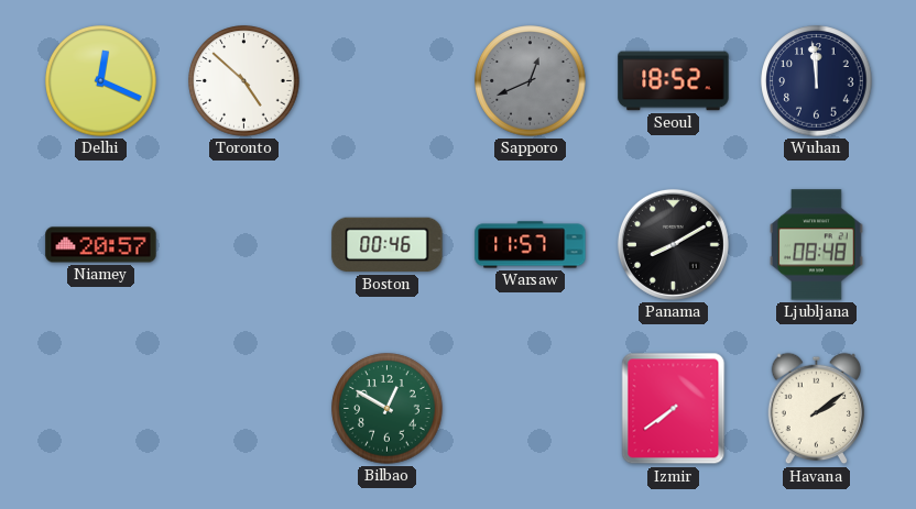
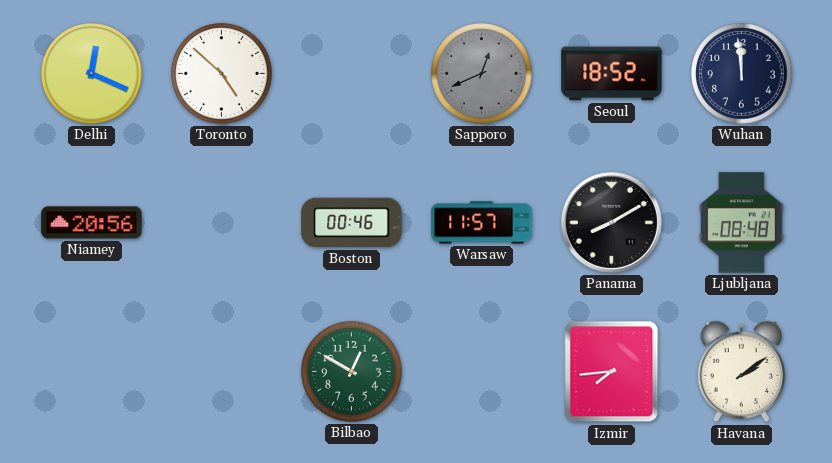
Niamey: 20:57 -> 20:56
Izmir: 7:39 -> 7:44
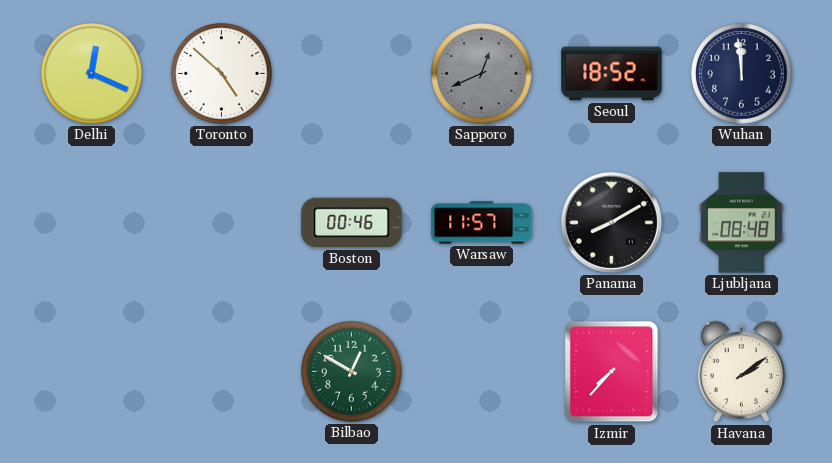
Niamey: 20:56 -> none
Izmir: 7:44 -> 7:37
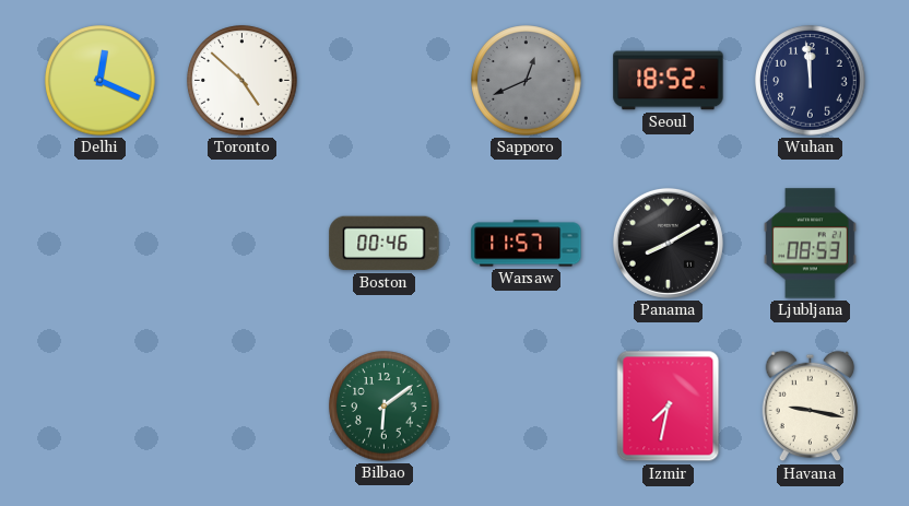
Ljubljana: 08:48 -> 08:53
Bilbao: 12:50 -> 6:09
Izmir: 7:37 -> 7:32
Havana: 2:09 -> 9:17
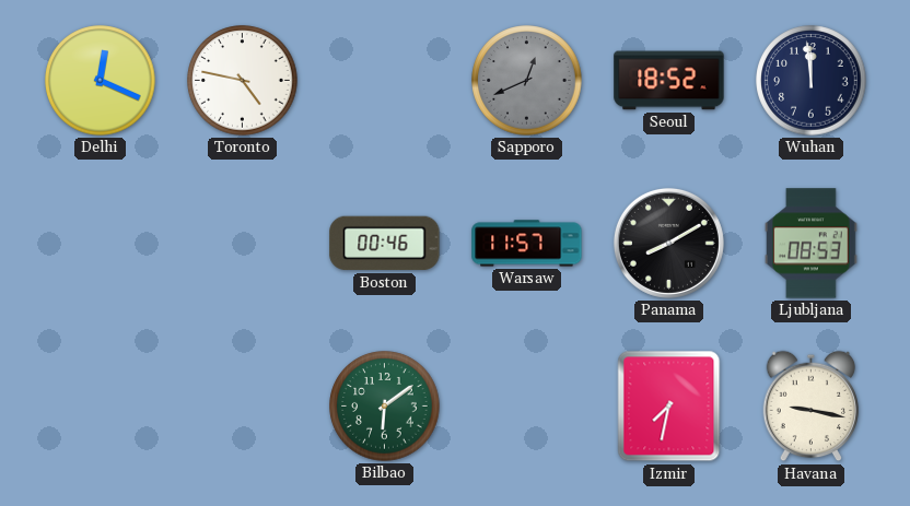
Toronto: 4:52 -> 4:47
